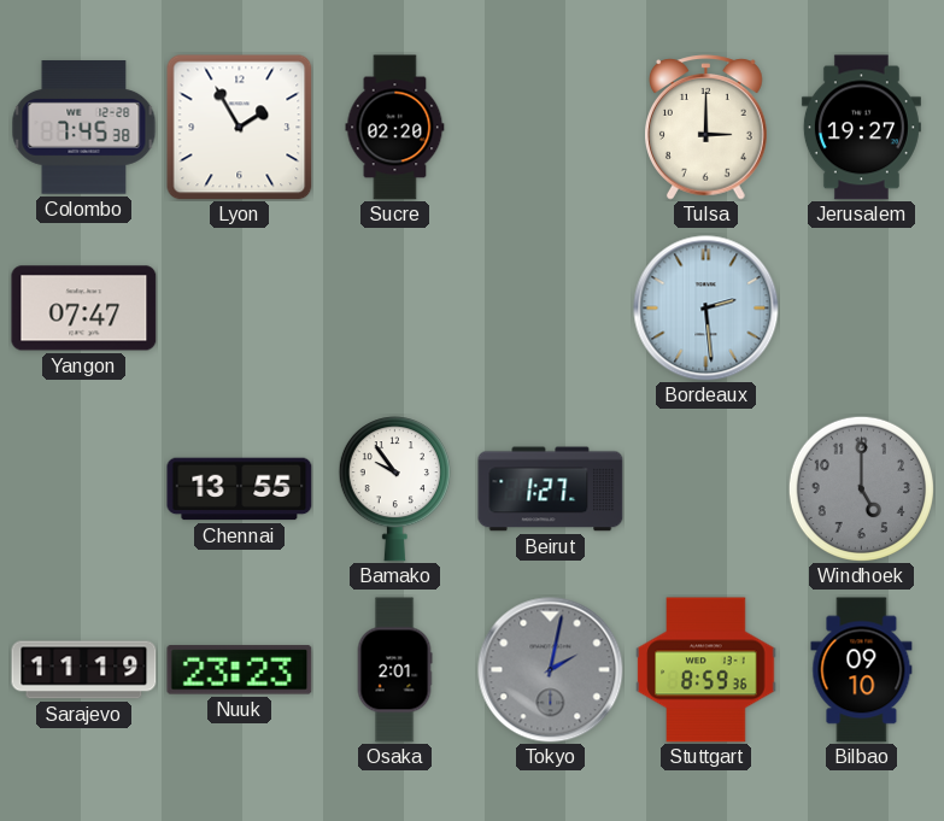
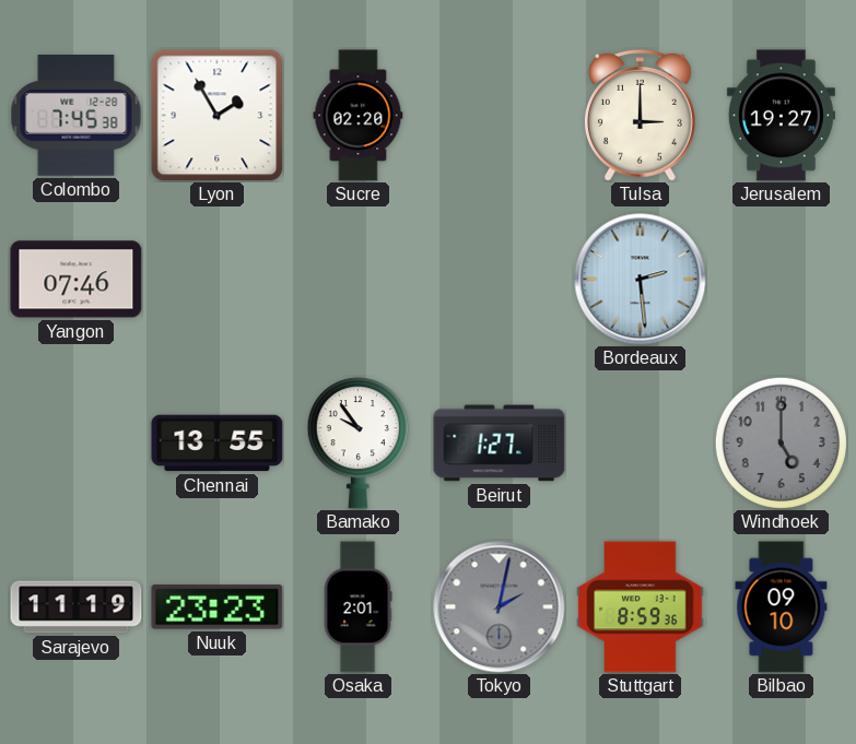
Yangon: 07:47 -> 07:46
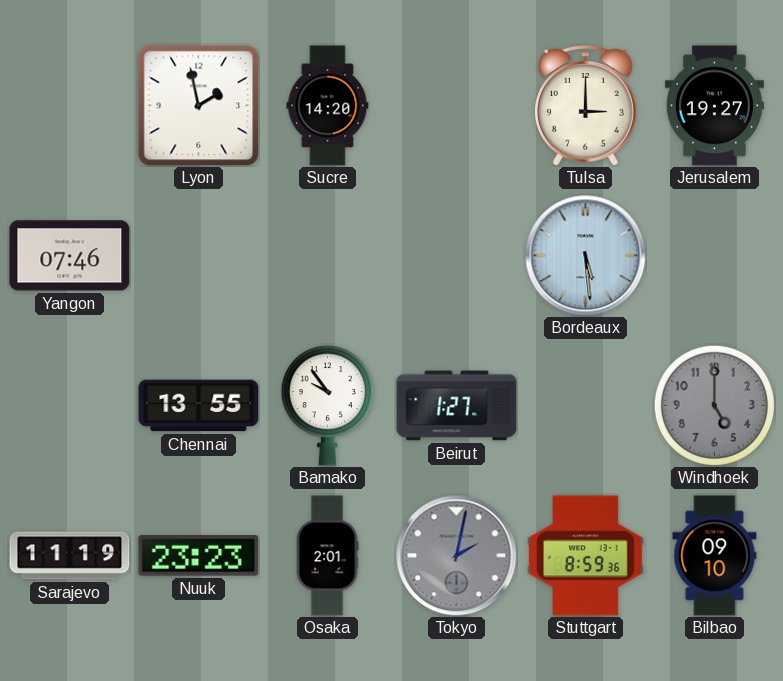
Colombo: 7:45 -> none
Lyon: 1:55 -> 1:58
Sucre: 02:20 -> 14:20
Bordeaux: 2:29 -> 5:29
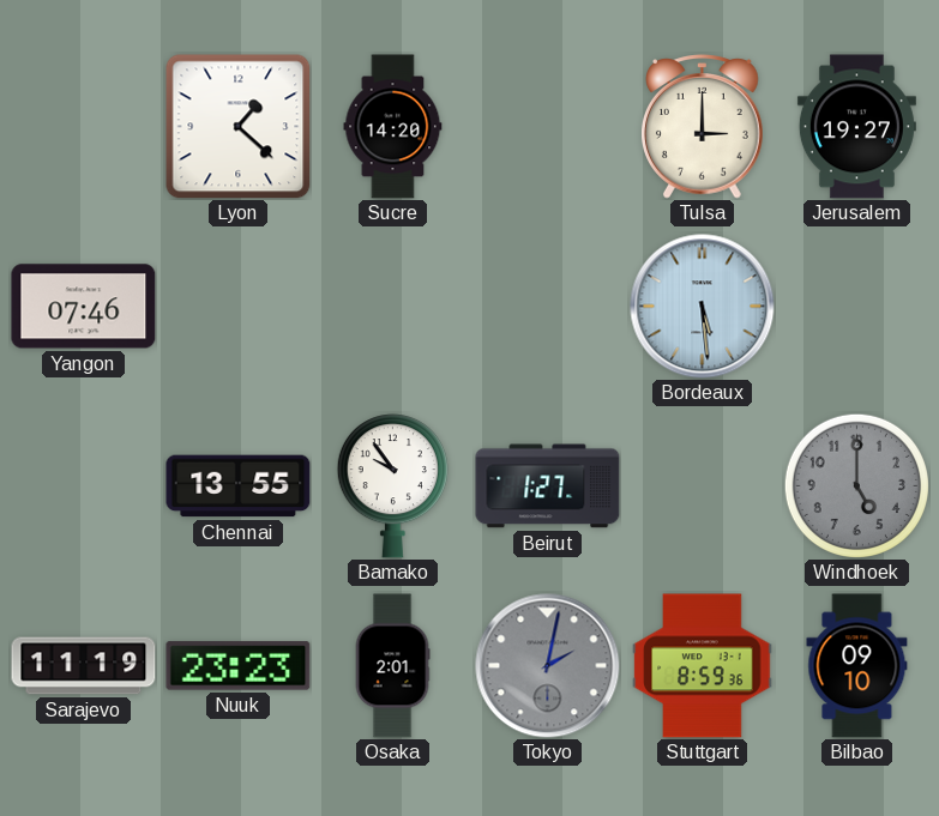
Lyon: 1:58 -> 1:22
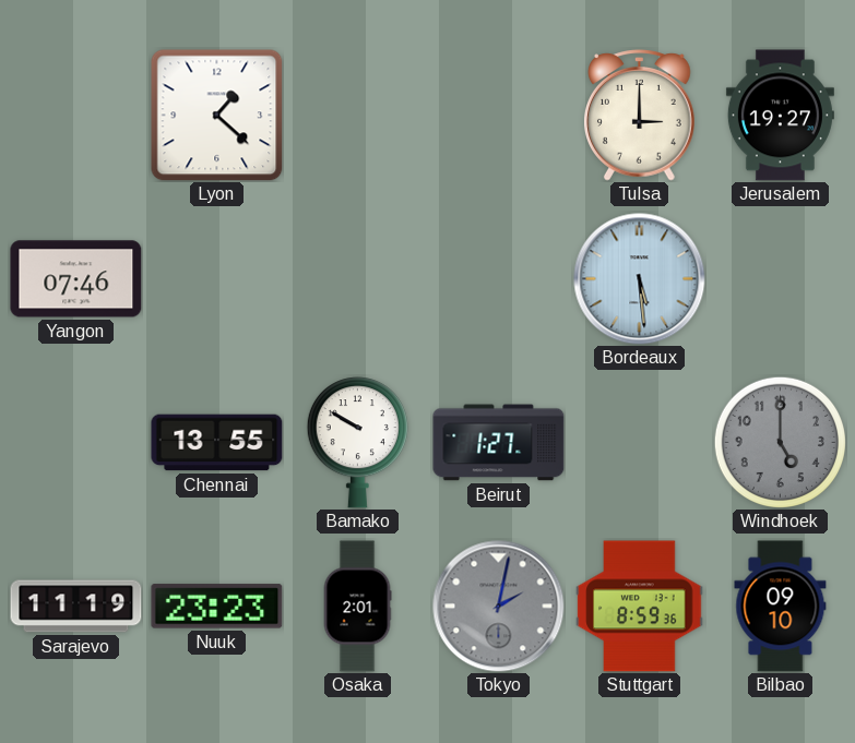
Sucre: 14:20 -> none
Bamako: 9:54 -> 9:50
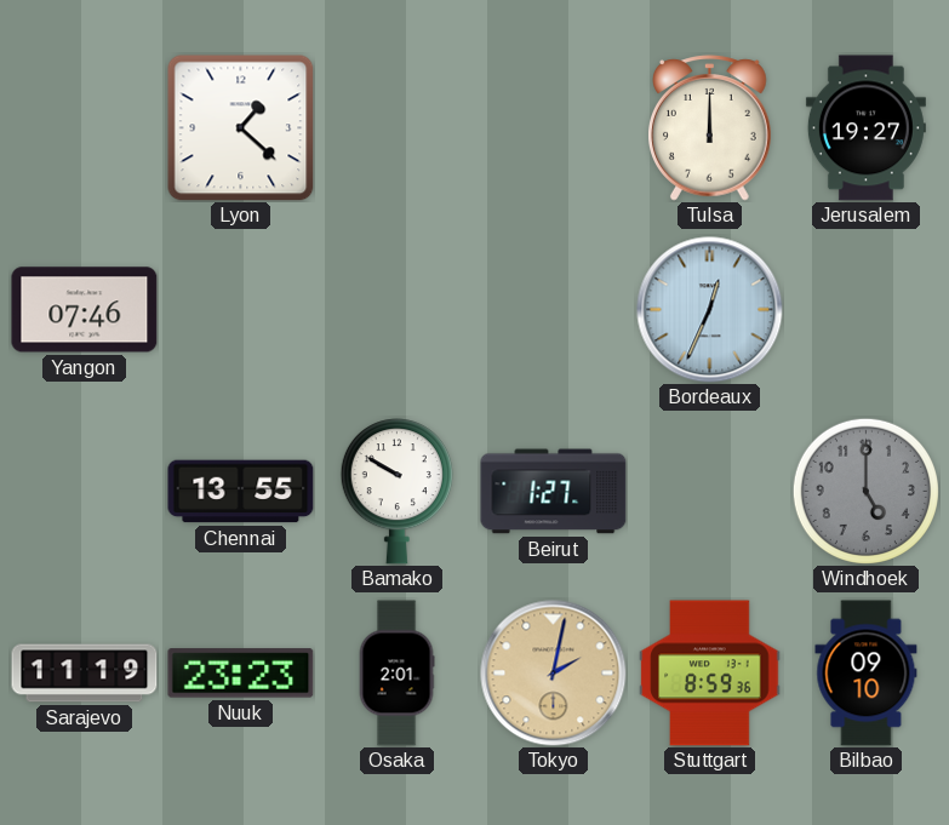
Tulsa: 3:00 -> 12:00
Bordeaux: 5:29 -> 12:34
Tokyo dial: grey -> champagne
